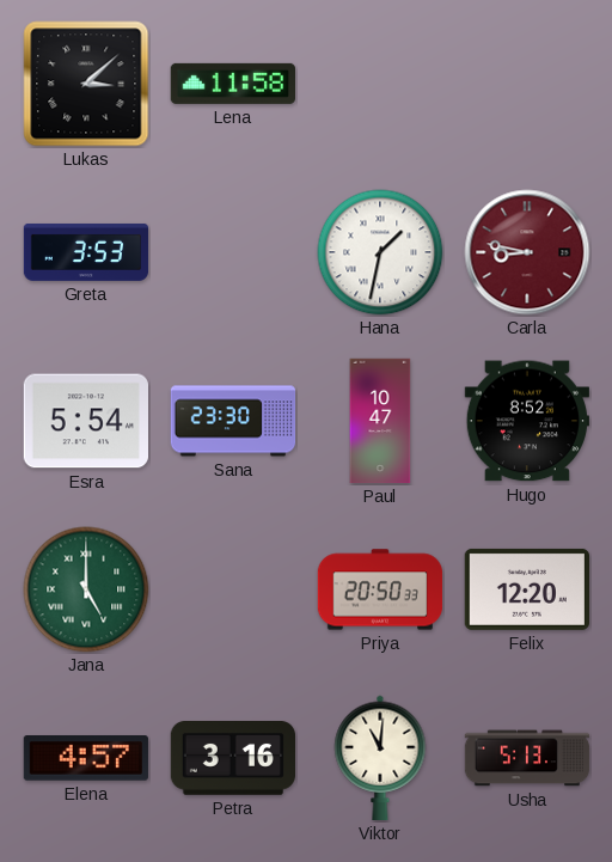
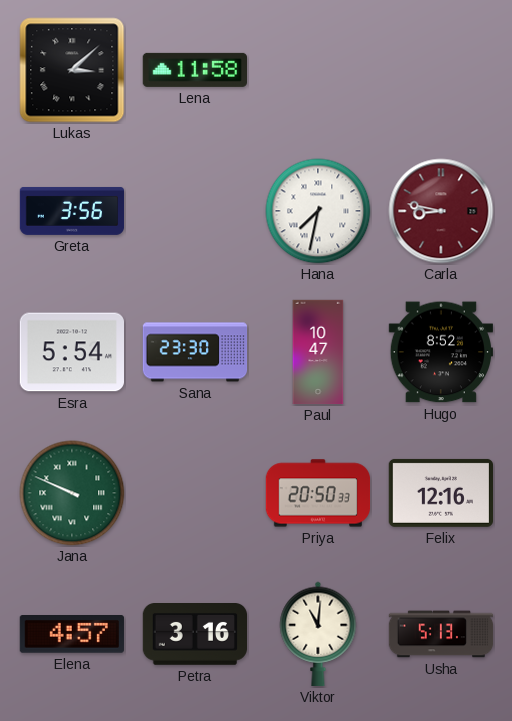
Greta: 3:53 -> 3:56
Hana: 1:32 -> 7:32
Jana: 5:00 -> 9:49
Felix: 12:20 -> 12:16
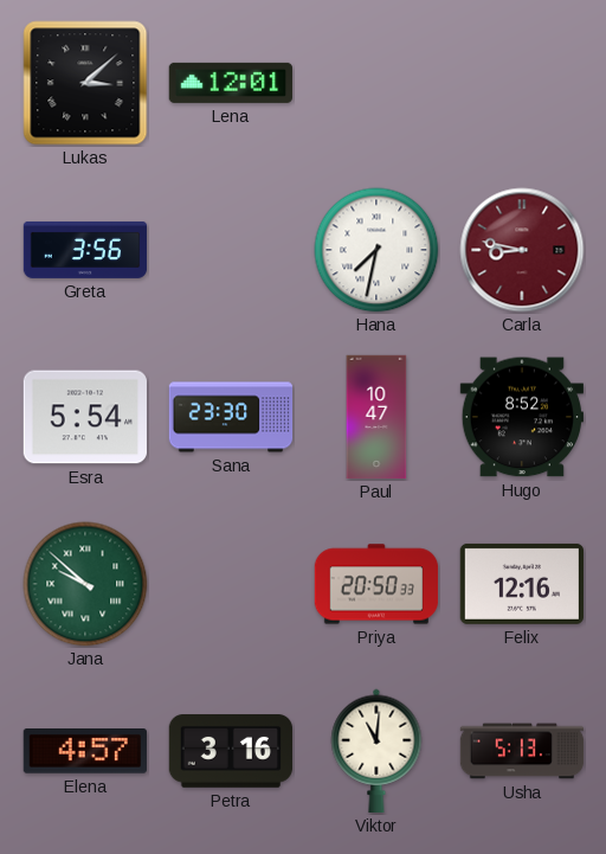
Lena: 11:58 -> 12:01
Jana: 9:49 -> 9:52
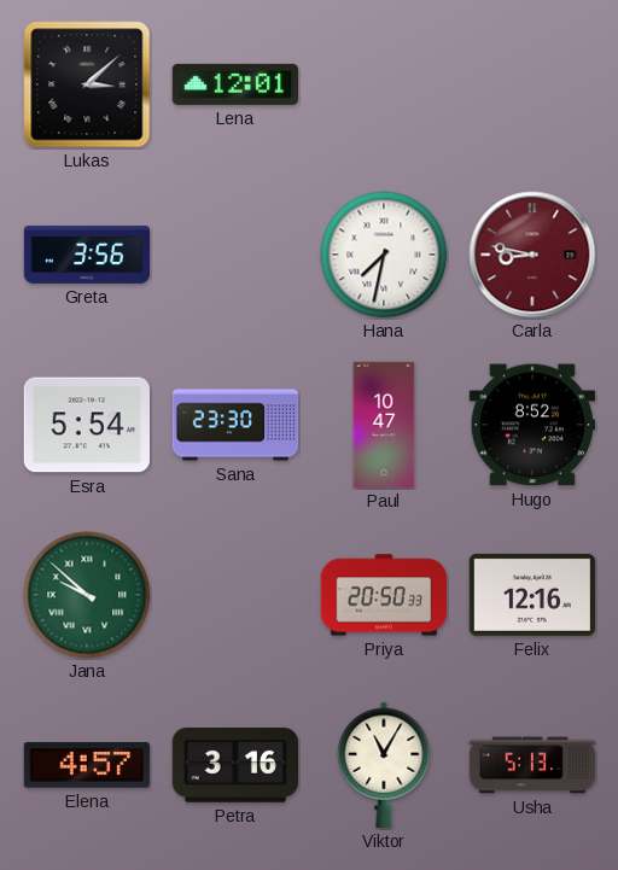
Viktor: 11:01 -> 11:05
